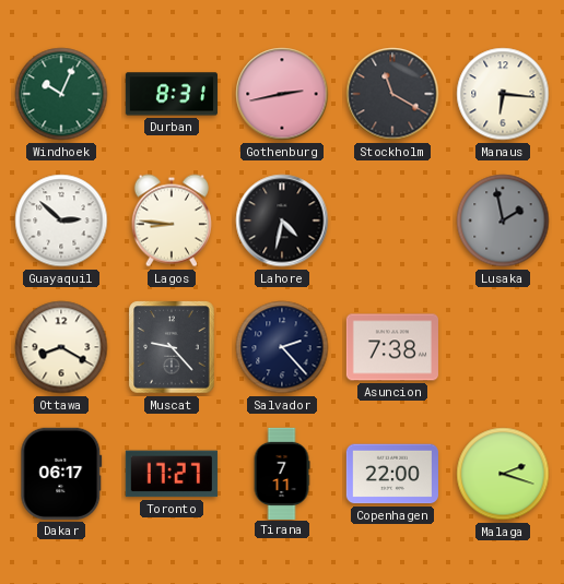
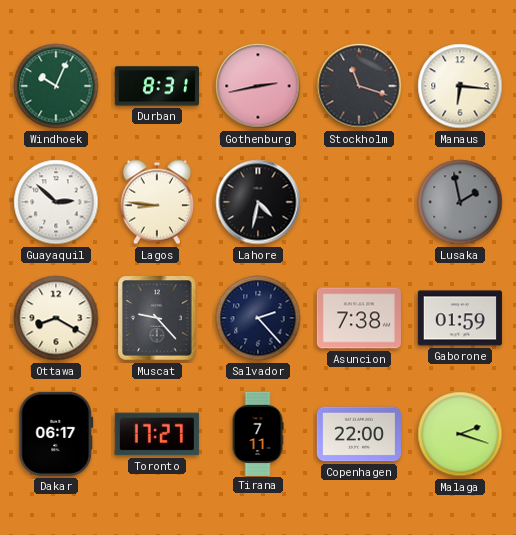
Stockholm: 11:20 -> 11:18
Gaborone: none -> 01:59
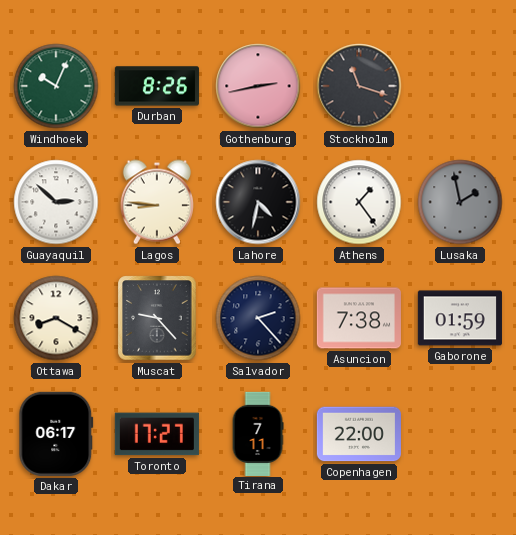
Durban: 8:31 -> 8:26
Manaus: 6:16 -> none
Athens: none -> 1:24
Malaga: 2:18 -> none
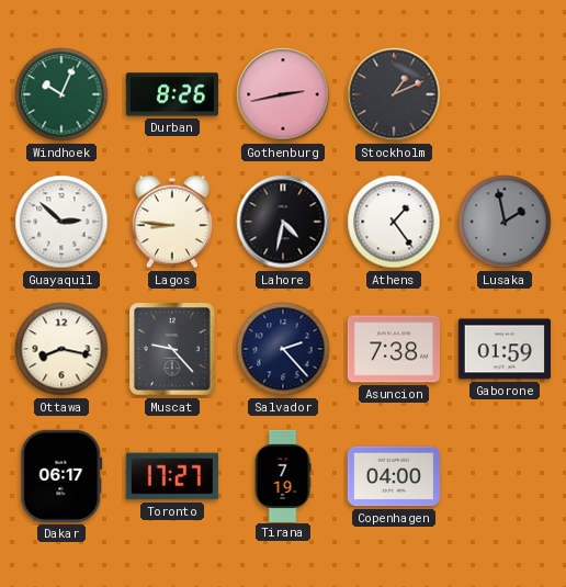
Stockholm: 11:18 -> 1:11
Ottawa: 8:20 -> 8:17
Tirana: 7:11 -> 7:19
Copenhagen: 22:00 -> 04:00
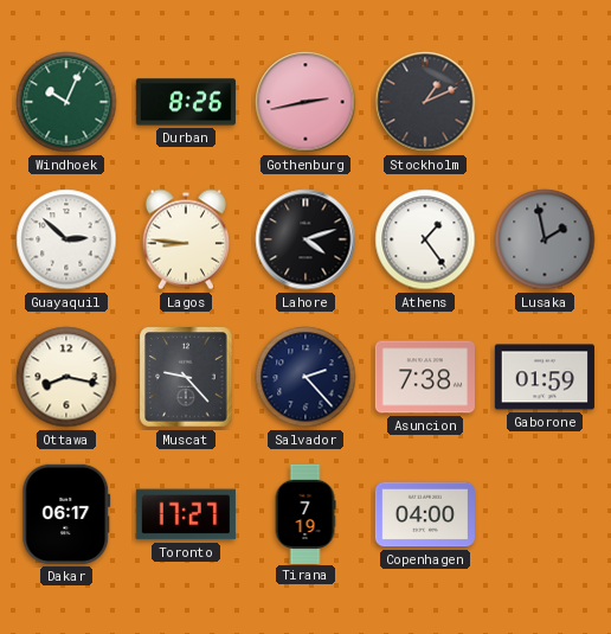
Lahore: 4:32 -> 4:12
